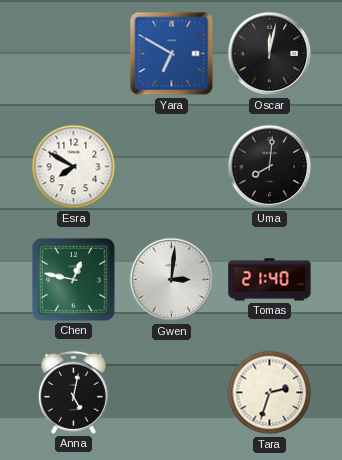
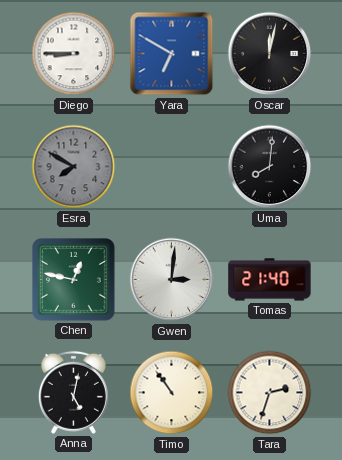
Diego: none -> 8:45
Esra dial: white -> grey
Timo: none -> 10:54
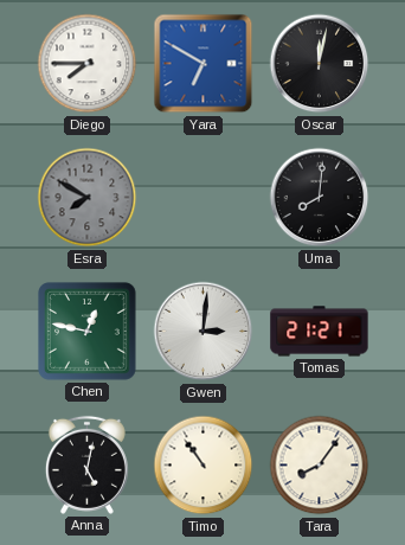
Diego: 8:45 -> 7:45
Tomas: 21:40 -> 21:21
Tara: 2:33 -> 8:06
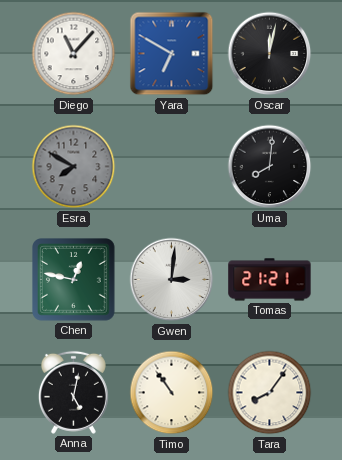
Diego: 7:45 -> 11:07
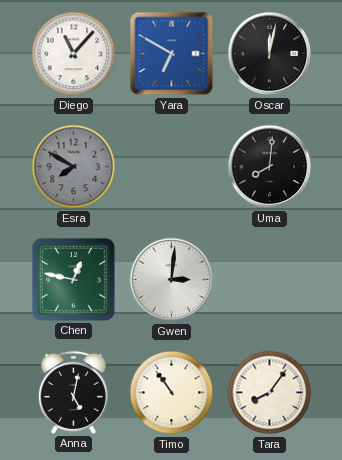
Tomas: 21:21 -> none
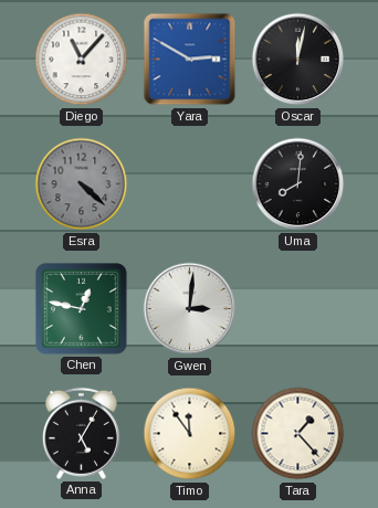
Yara: 6:50 -> 2:50
Esra: 7:50 -> 4:22
Anna: 5:02 -> 5:05
Timo: 10:54 -> 11:54
Tara: 8:06 -> 1:23
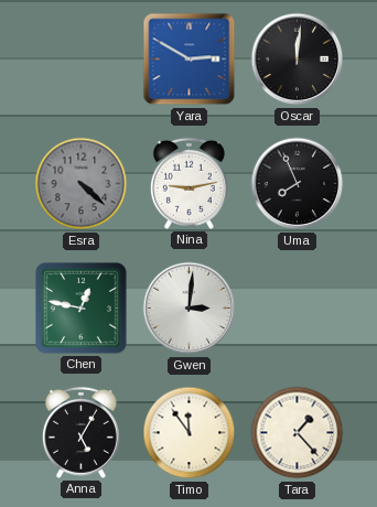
Diego: 11:07 -> none
Oscar: 12:02 -> 12:01
Nina: none -> 9:13
Uma: 8:01 -> 7:56
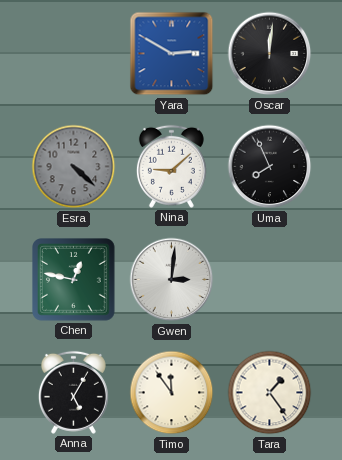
Nina: 9:13 -> 9:08
Tara: 1:23 -> 1:24
